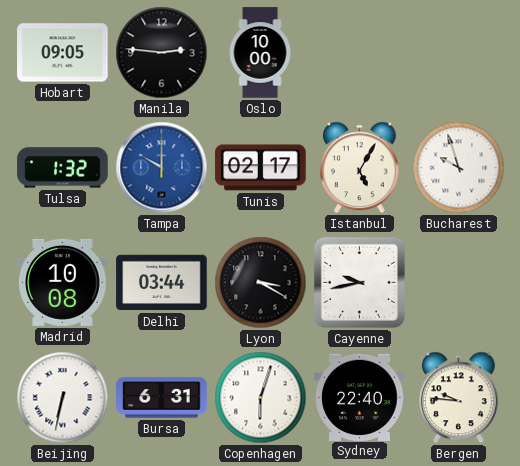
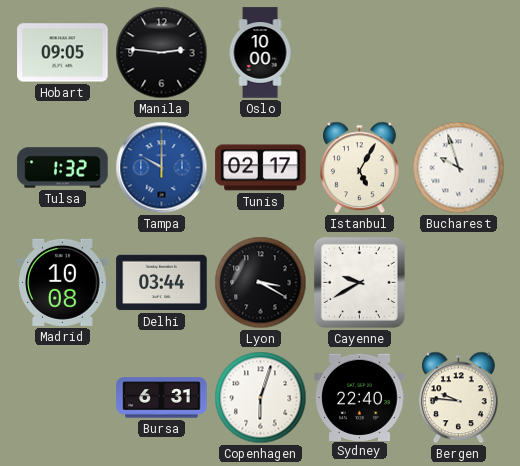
Cayenne: 9:43 -> 9:40
Beijing: 6:32 -> none
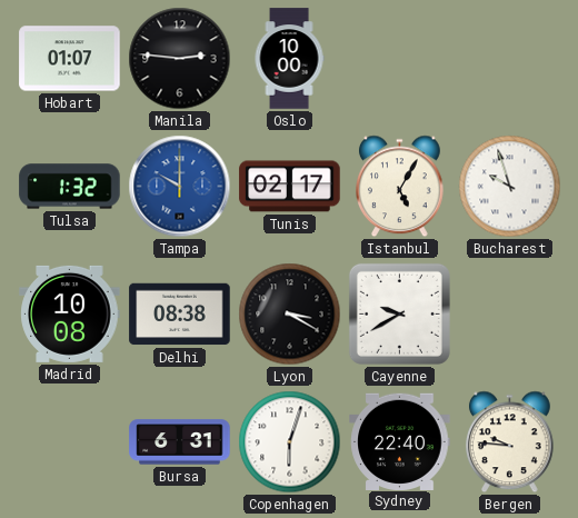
Hobart: 09:05 -> 01:07
Delhi: 03:44 -> 08:38
